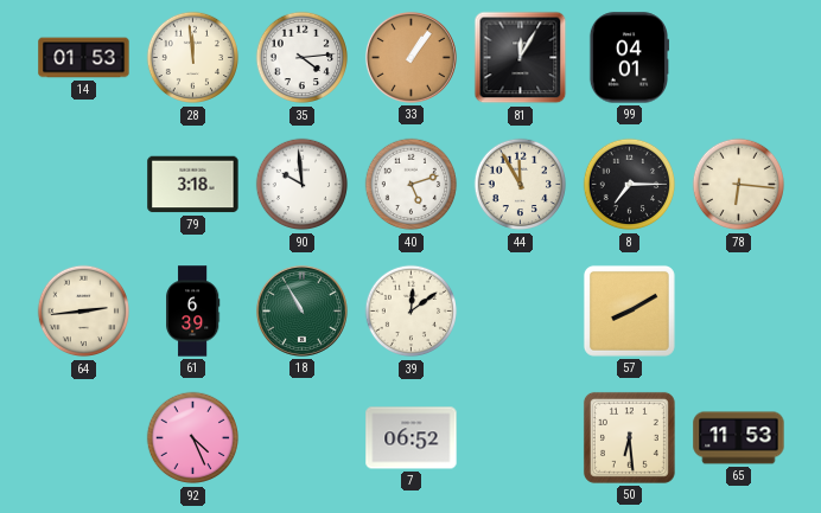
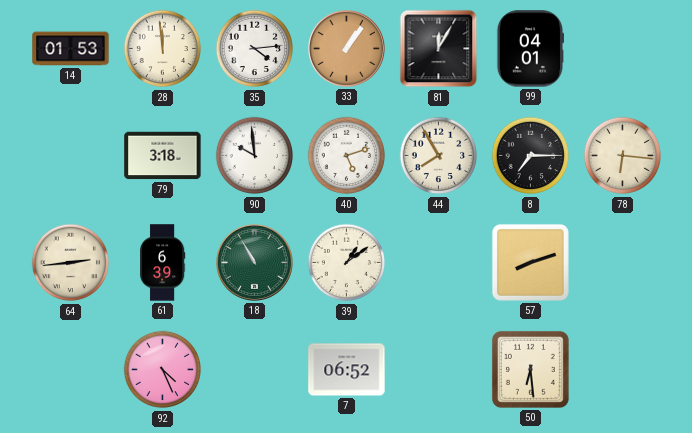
44: 11:55 -> 7:55
39: 12:09 -> 1:09
57: 8:10 -> 8:12
65: 11:53 -> none
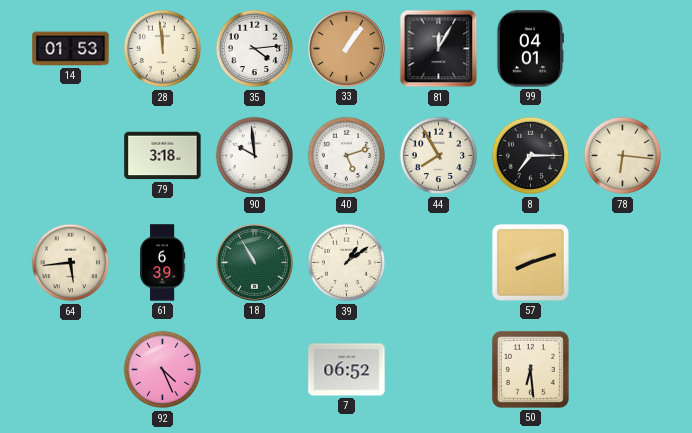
64: 2:44 -> 5:44
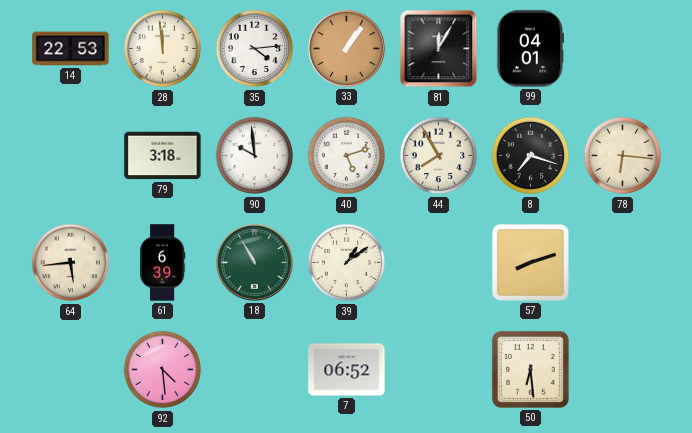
14: 01:53 -> 22:53
8: 7:15 -> 7:18
92: 4:26 -> 4:29
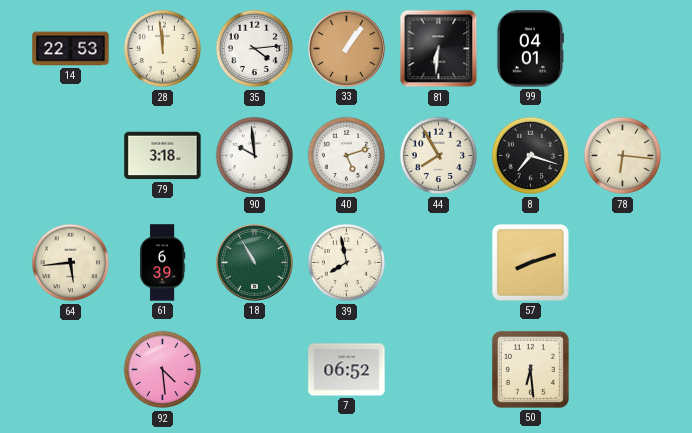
81: 12:05 -> 6:31
39: 1:09 -> 7:58
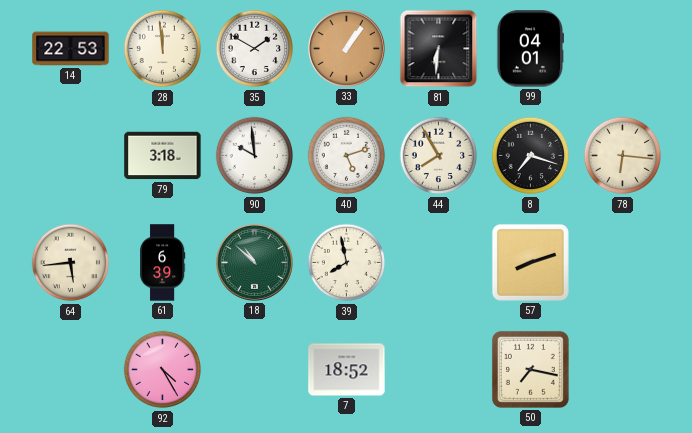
35: 4:14 -> 1:50
18: 10:55 -> 10:52
92: 4:29 -> 4:25
7: 06:52 -> 18:52
50: 6:29 -> 7:17
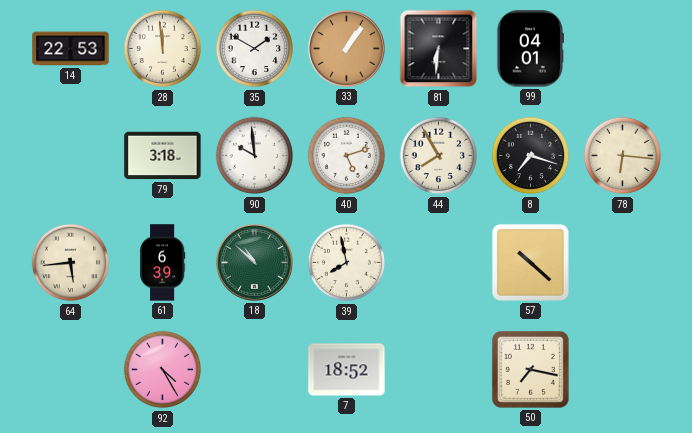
57: 8:12 -> 10:22
